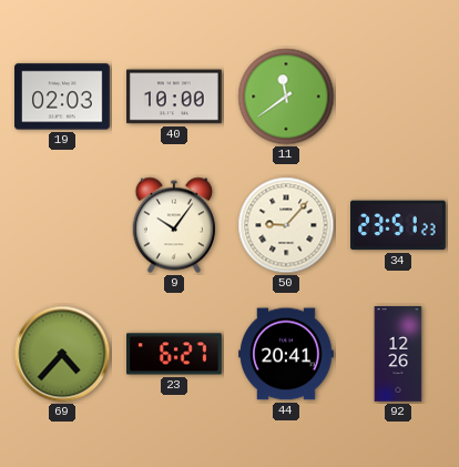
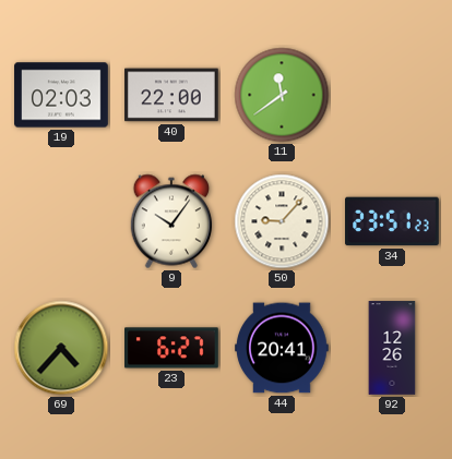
40: 10:00 -> 22:00
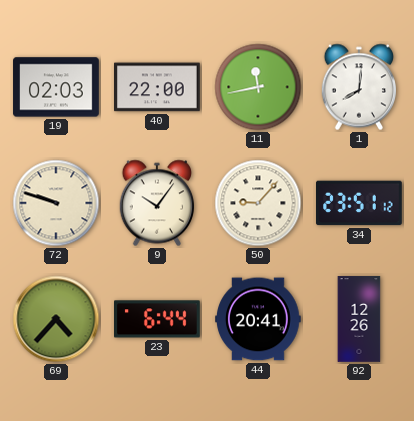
11: 11:39 -> 11:43
1: none -> 8:01
72: none -> 9:48
34: 23:51:23 -> 23:51:12
23: 6:27 -> 6:44
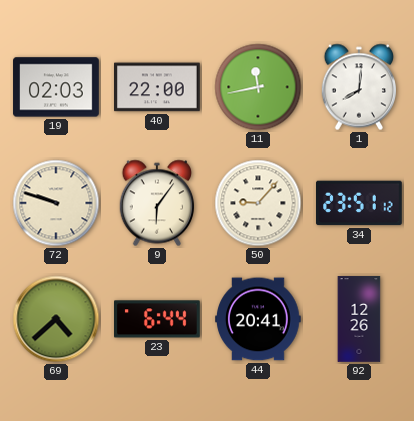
9: 10:06 -> 6:06
69: 4:37 -> 4:38
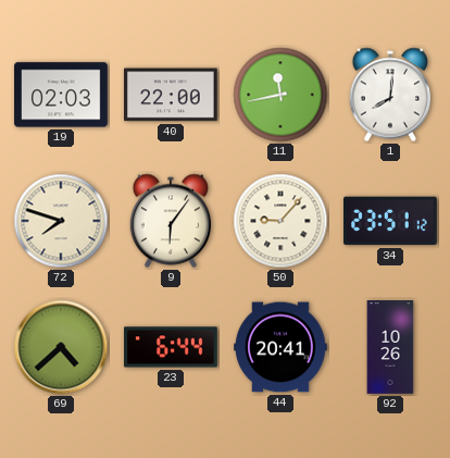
72: 9:48 -> 7:48
92: 12:26 -> 10:26
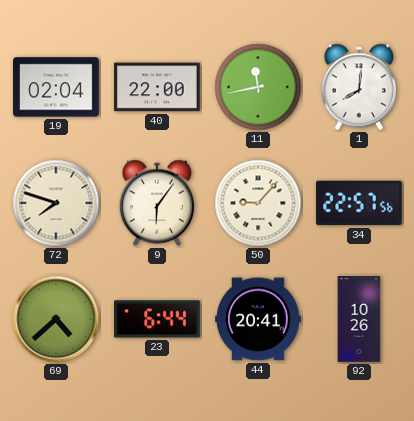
19: 02:03 -> 02:04
34: 23:51 -> 22:57
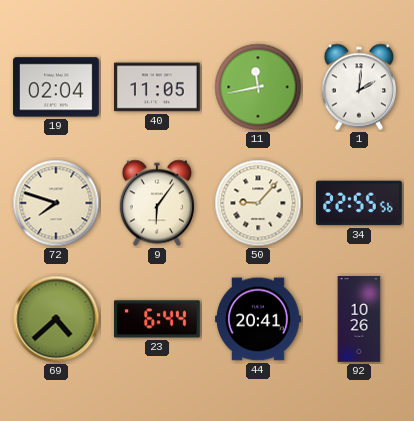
40: 22:00 -> 11:05
1: 8:01 -> 2:01
34: 22:57 -> 22:55
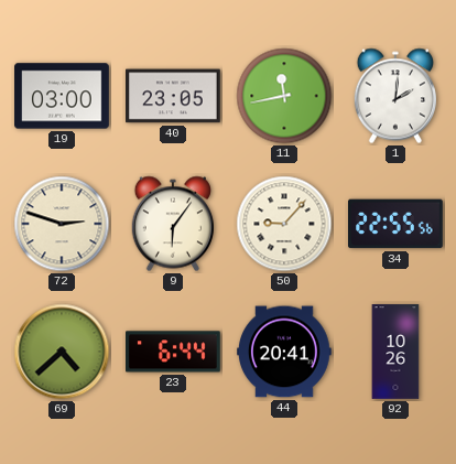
19: 02:04 -> 03:00
40: 11:05 -> 23:05
72: 7:48 -> 2:48
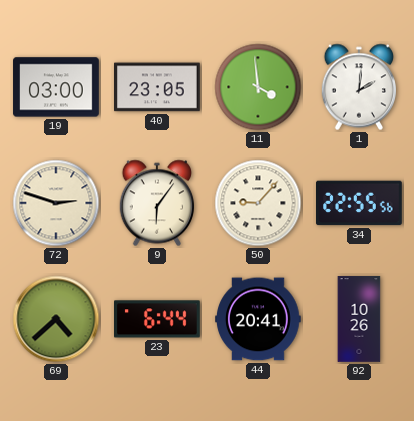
11: 11:43 -> 3:59
